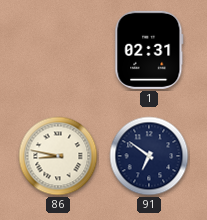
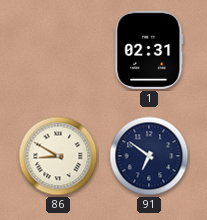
86: 8:47 -> 8:50
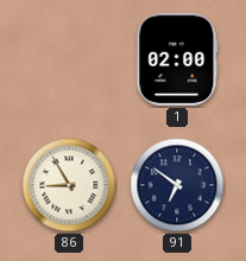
1: 02:31 -> 02:00
86: 8:50 -> 8:55
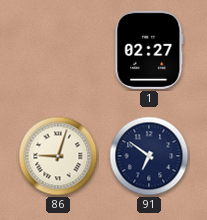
1: 02:00 -> 02:27
86: 8:55 -> 9:03
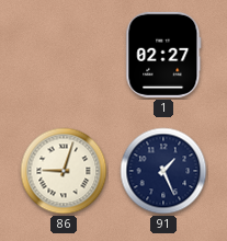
91: 6:51 -> 1:26
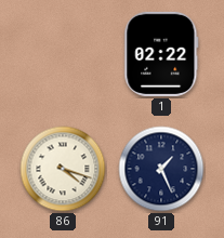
1: 02:27 -> 02:22
86: 9:03 -> 4:18
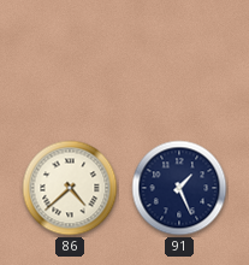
1: 02:22 -> none
86: 4:18 -> 4:38
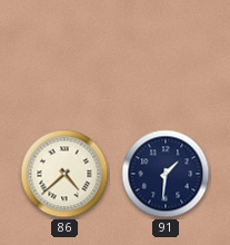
91: 1:26 -> 1:31
